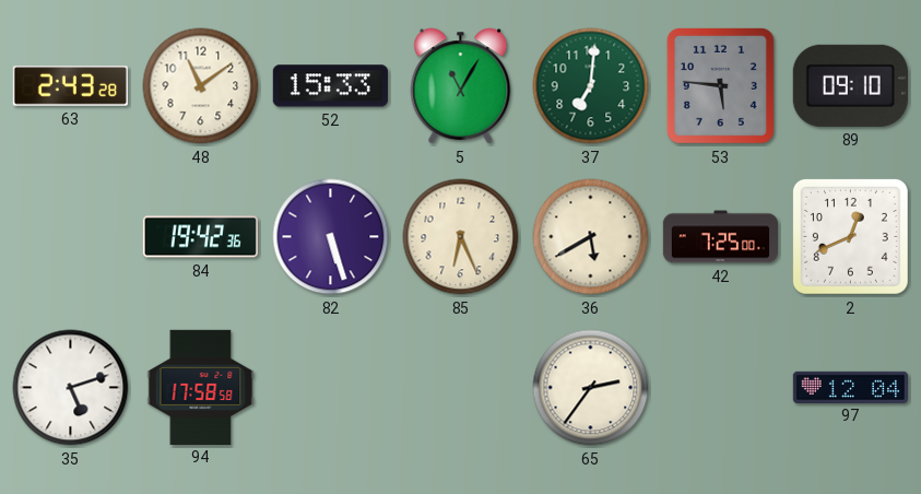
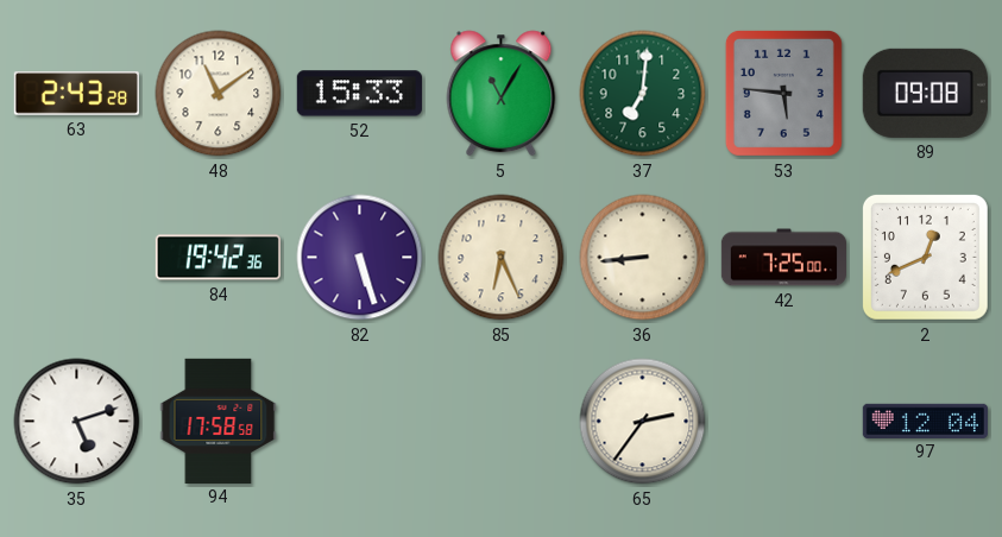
89: 09:10 -> 09:08
36: 5:40 -> 8:44
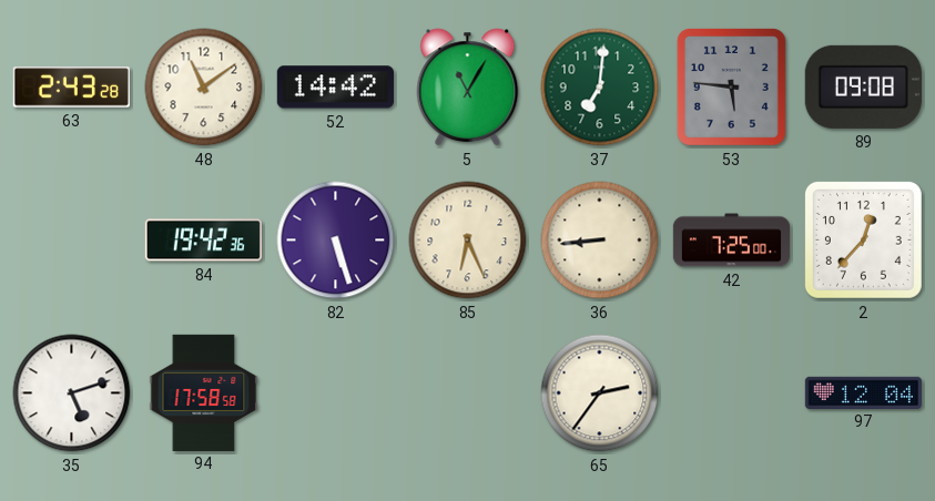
52: 15:33 -> 14:42
2: 12:41 -> 12:37
